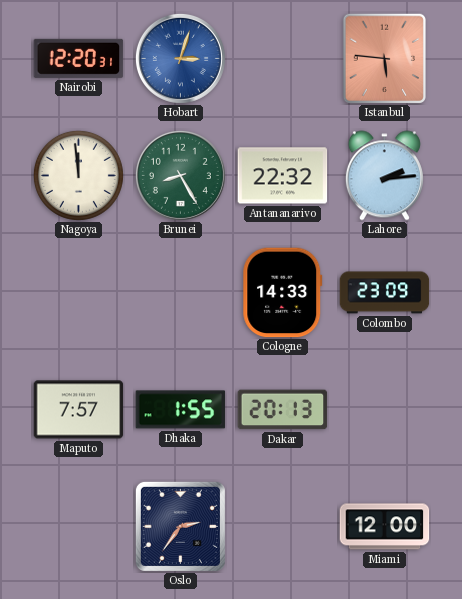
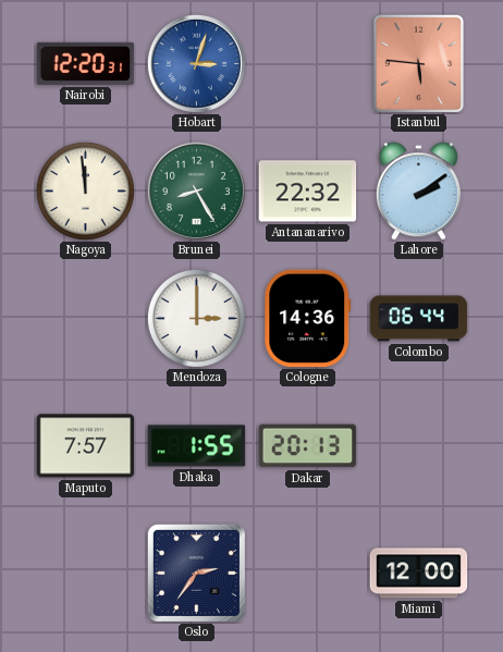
Lahore: 2:14 -> 2:09
Mendoza: none -> 3:00
Cologne: 14:33 -> 14:36
Colombo: 23:09 -> 06:44
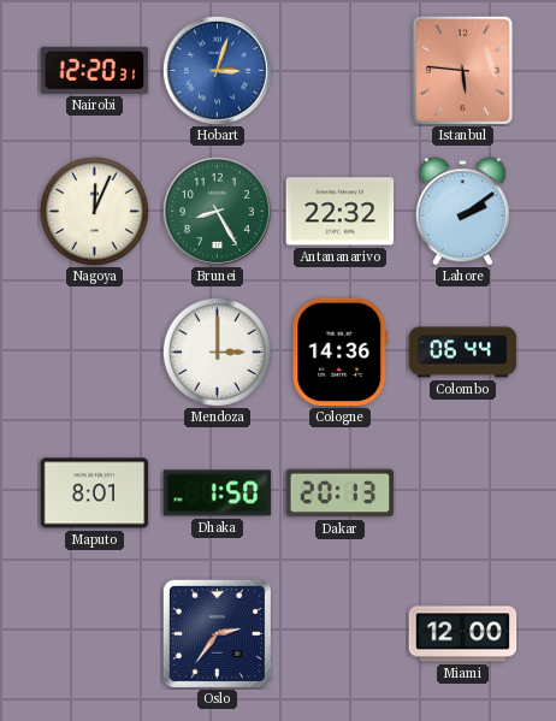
Nagoya: 11:59 -> 12:04
Maputo: 7:57 -> 8:01
Dhaka: 1:55 -> 1:50
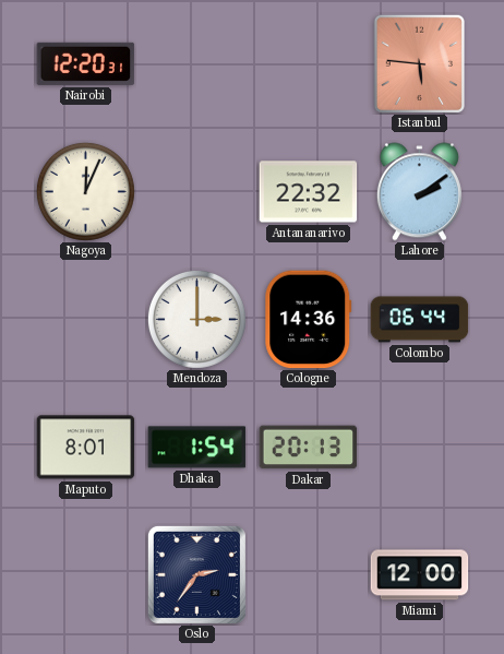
Hobart: 3:03 -> none
Brunei: 8:25 -> none
Dhaka: 1:50 -> 1:54
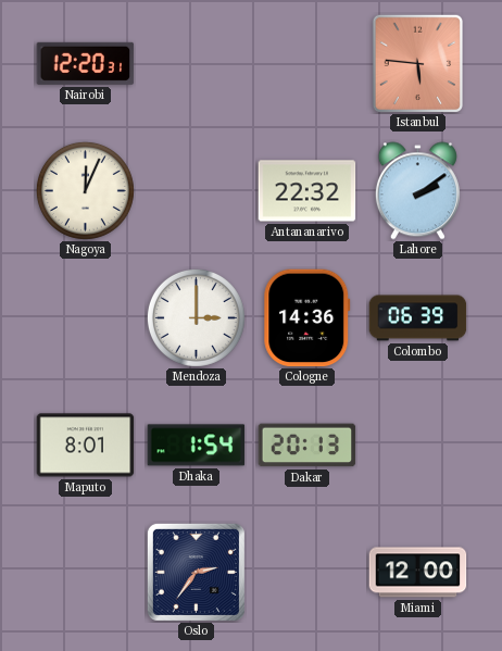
Colombo: 06:44 -> 06:39
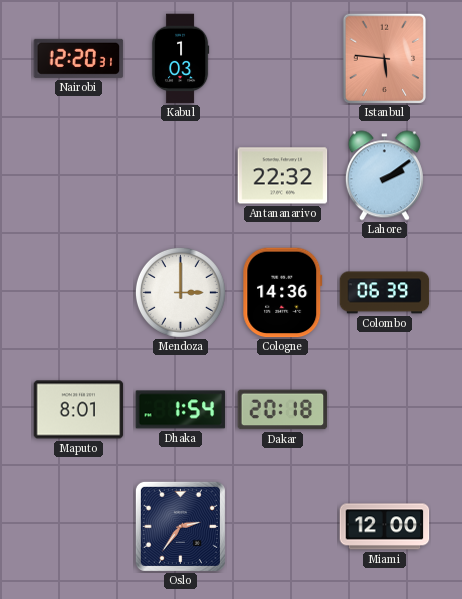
Kabul: none -> 1:03
Nagoya: 12:04 -> none
Dakar: 20:13 -> 20:18
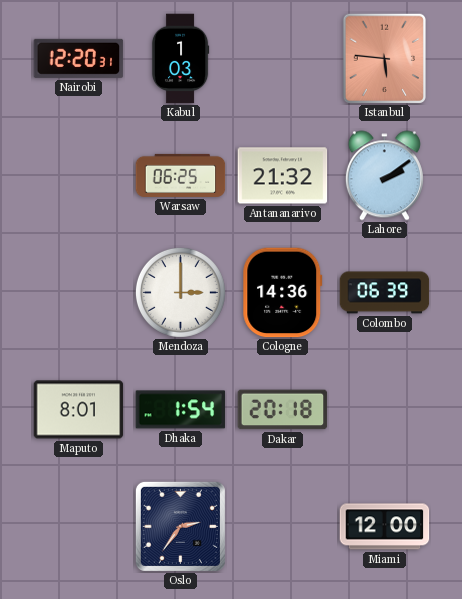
Warsaw: none -> 06:25
Antananarivo: 22:32 -> 21:32
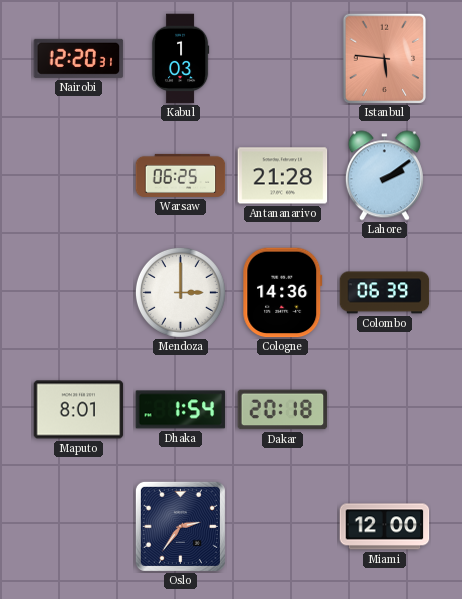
Antananarivo: 21:32 -> 21:28
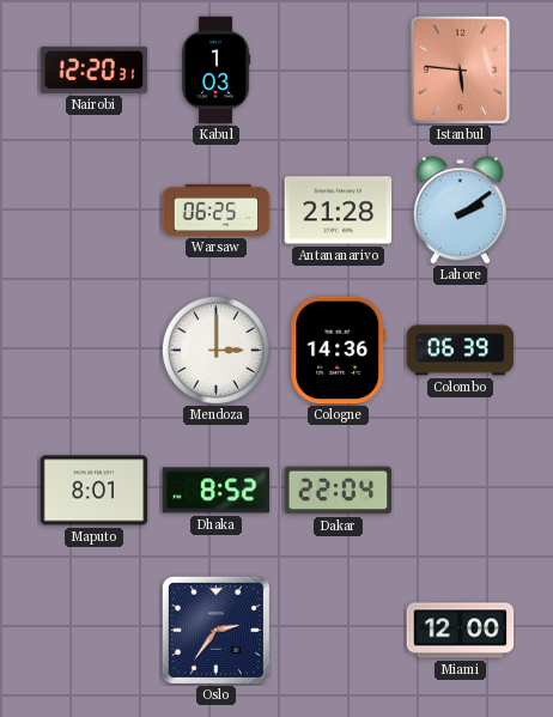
Dhaka: 1:54 -> 8:52
Dakar: 20:18 -> 22:04
